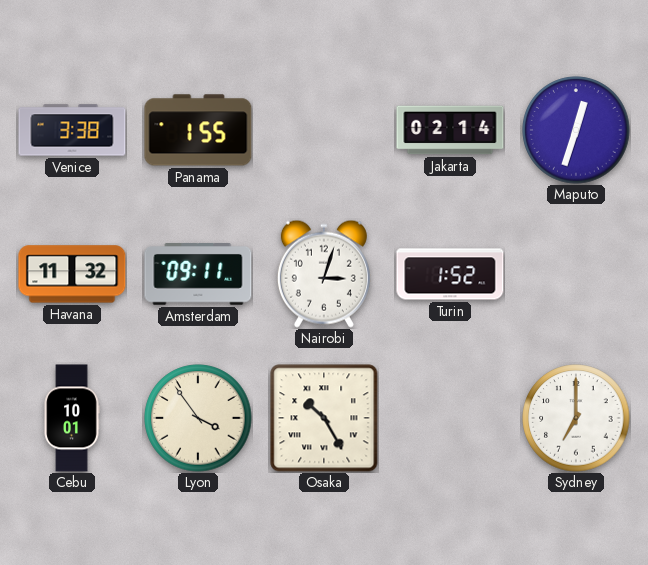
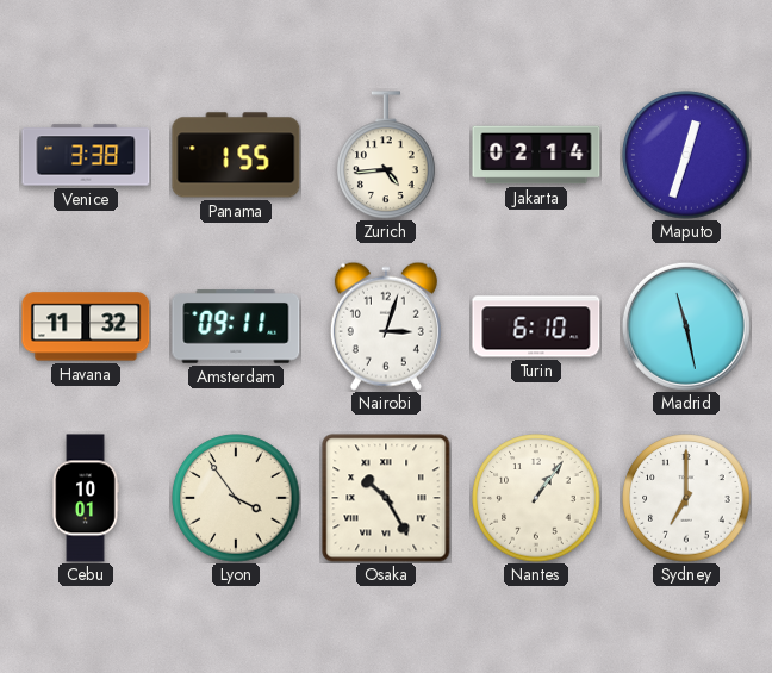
Zurich: none -> 4:44
Turin: 1:52 -> 6:10
Madrid: none -> 11:28
Nantes: none -> 1:06
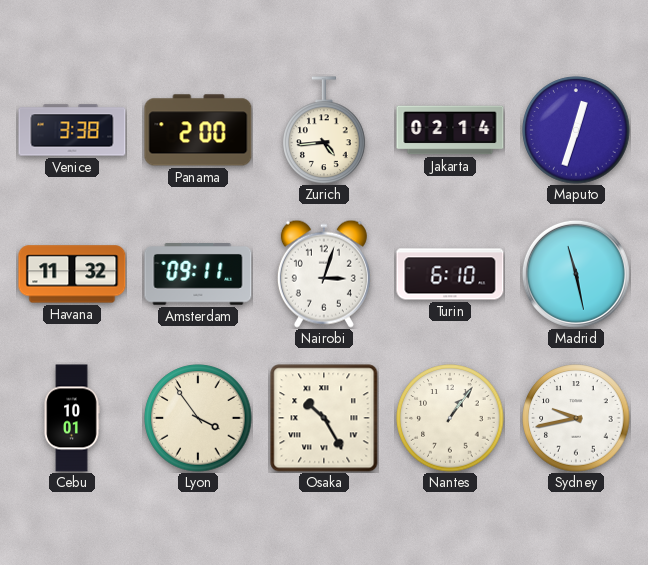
Panama: 1:55 -> 2:00
Sydney: 7:00 -> 9:43
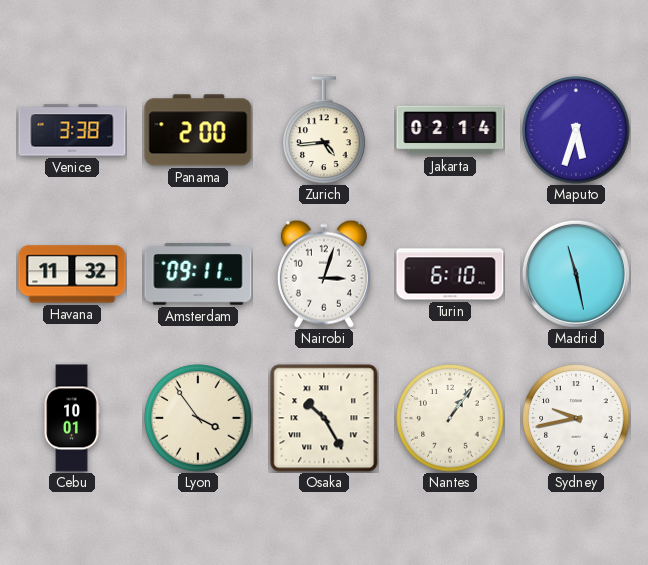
Maputo: 12:33 -> 5:33
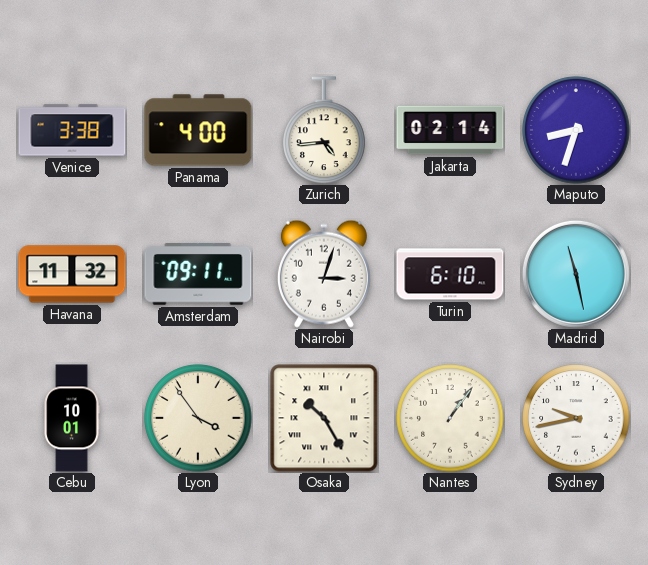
Panama: 2:00 -> 4:00
Maputo: 5:33 -> 8:33
